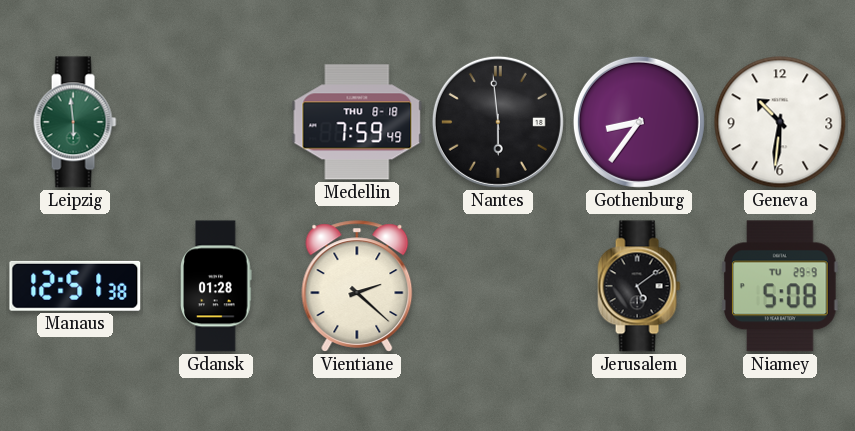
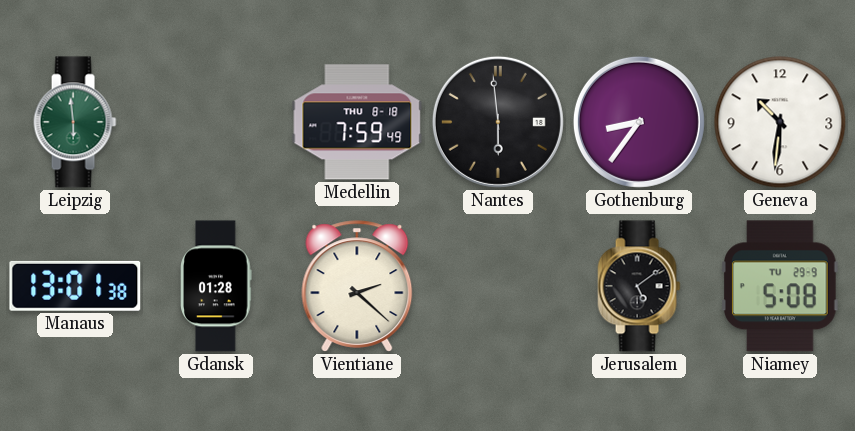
Manaus: 12:51 -> 13:01
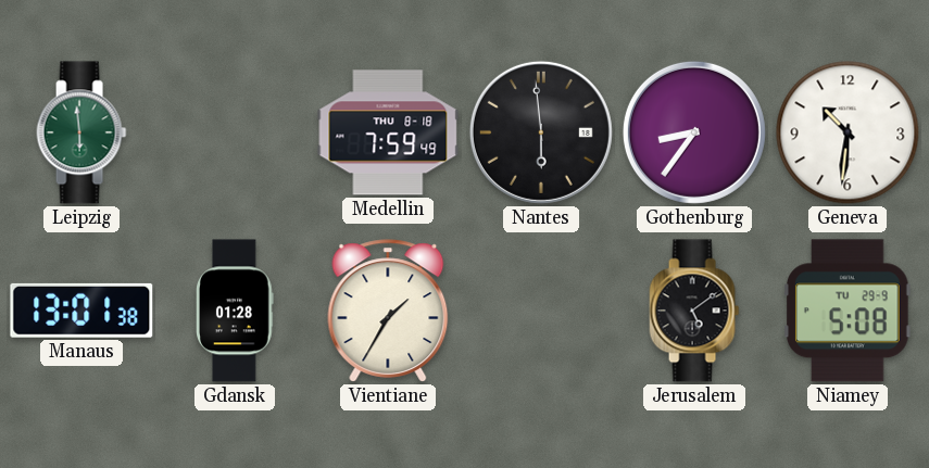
Vientiane: 2:22 -> 1:35
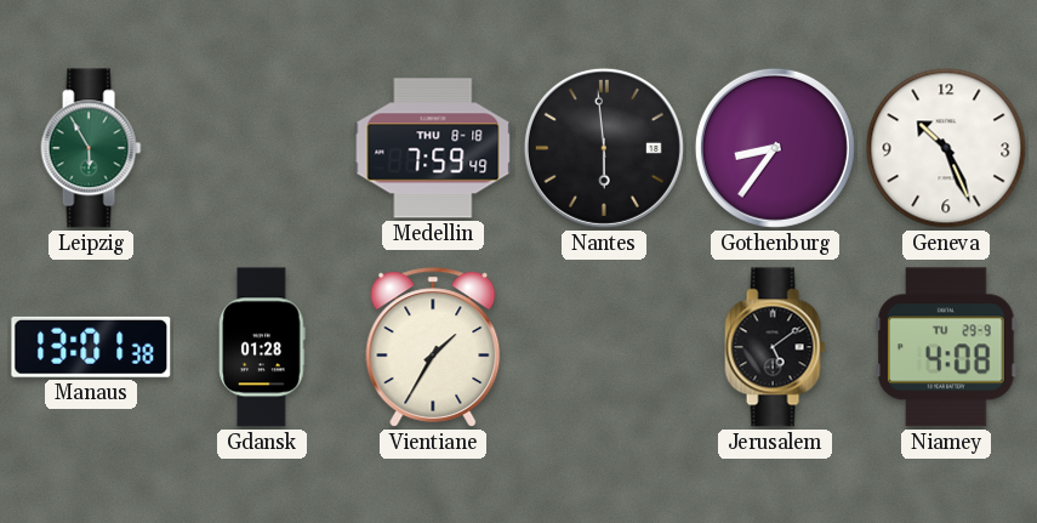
Leipzig: 5:59 -> 5:55
Geneva: 10:31 -> 10:26
Niamey: 5:08 -> 4:08
